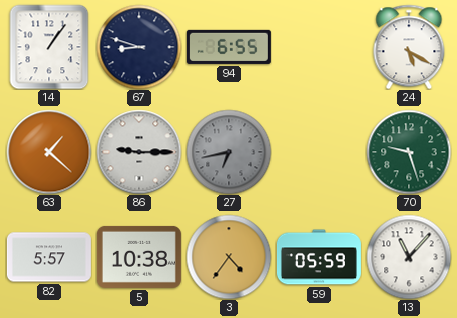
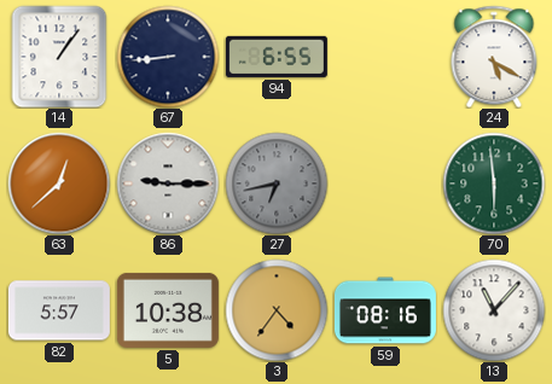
67: 8:48 -> 8:44
63: 1:22 -> 12:38
70: 9:27 -> 5:59
59: 05:59 -> 08:16
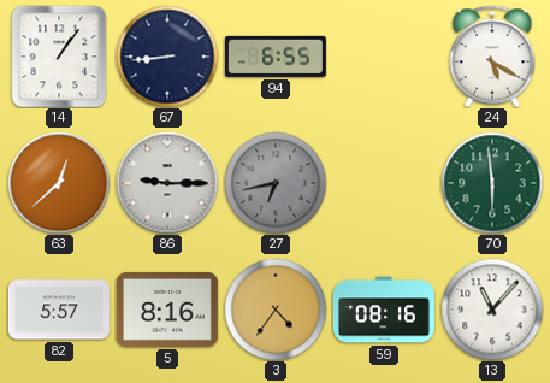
5: 10:38 -> 8:16
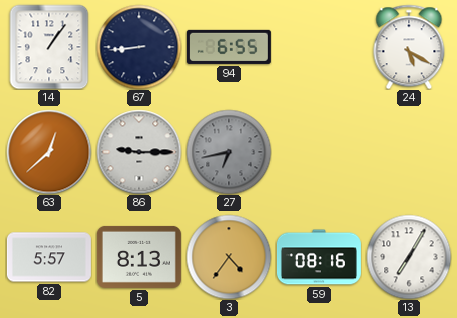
70: 5:59 -> none
5: 8:16 -> 8:13
13: 11:07 -> 7:05
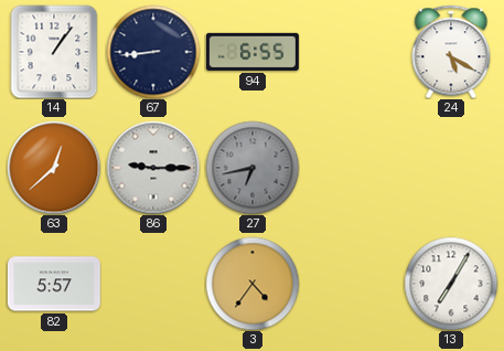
5: 8:13 -> none
59: 08:16 -> none
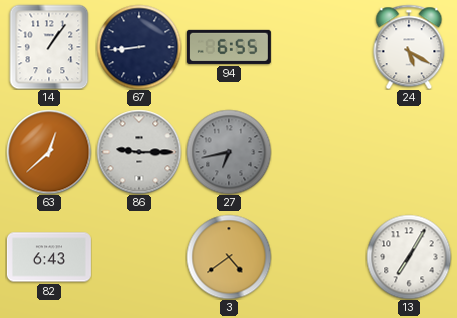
82: 5:57 -> 6:43
3: 4:36 -> 4:39
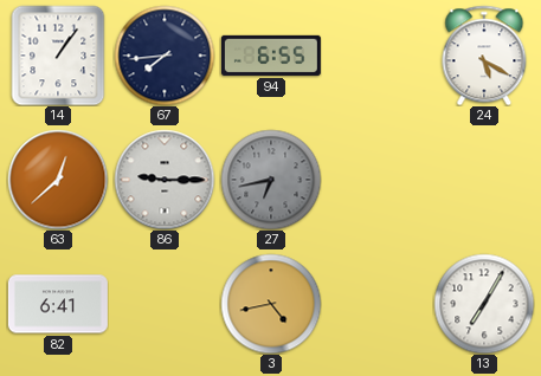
67: 8:44 -> 7:44
82: 6:43 -> 6:41
3: 4:39 -> 4:43
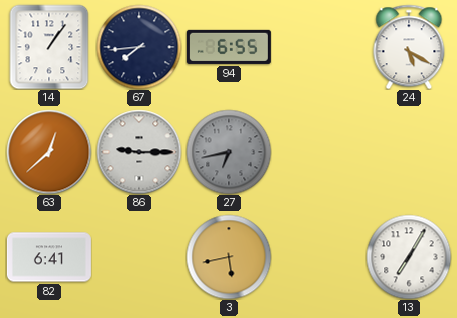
3: 4:43 -> 5:43
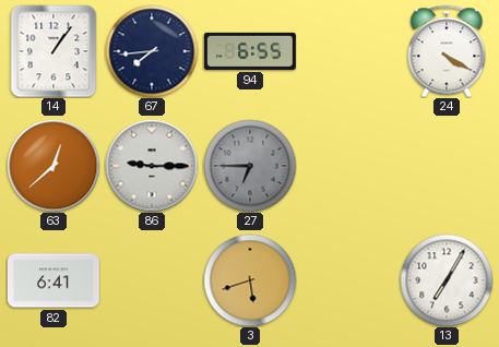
24: 5:20 -> 4:20
27: 6:43 -> 6:45
3: 5:43 -> 5:42
